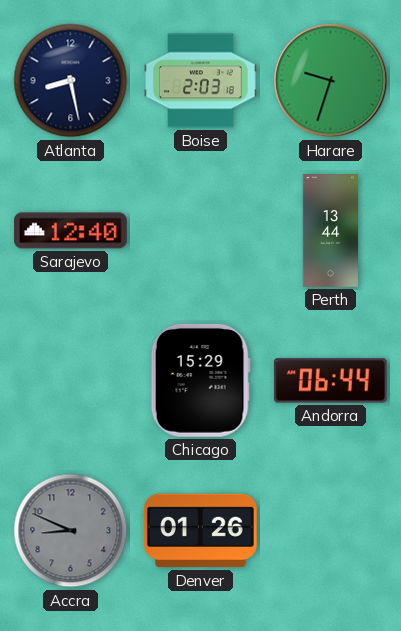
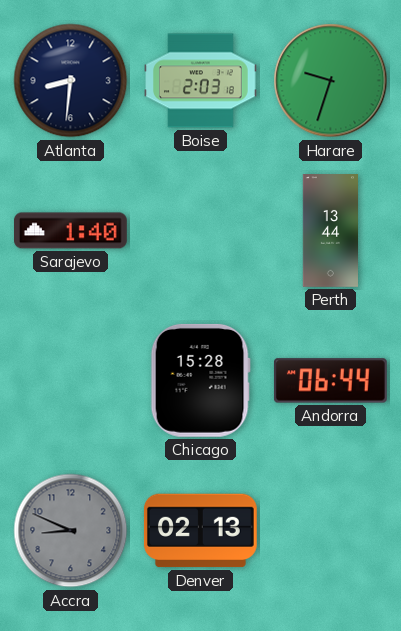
Atlanta: 8:28 -> 8:31
Sarajevo: 12:40 -> 1:40
Chicago: 15:29 -> 15:28
Denver: 01:26 -> 02:13
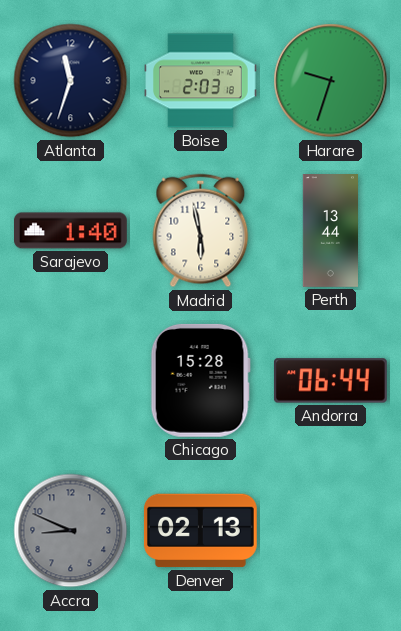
Atlanta: 8:31 -> 11:33
Madrid: none -> 5:58
